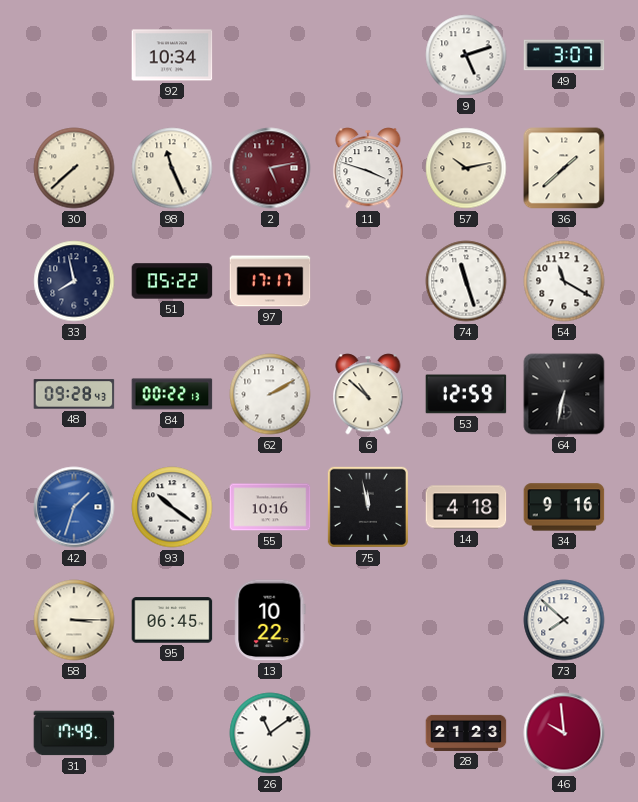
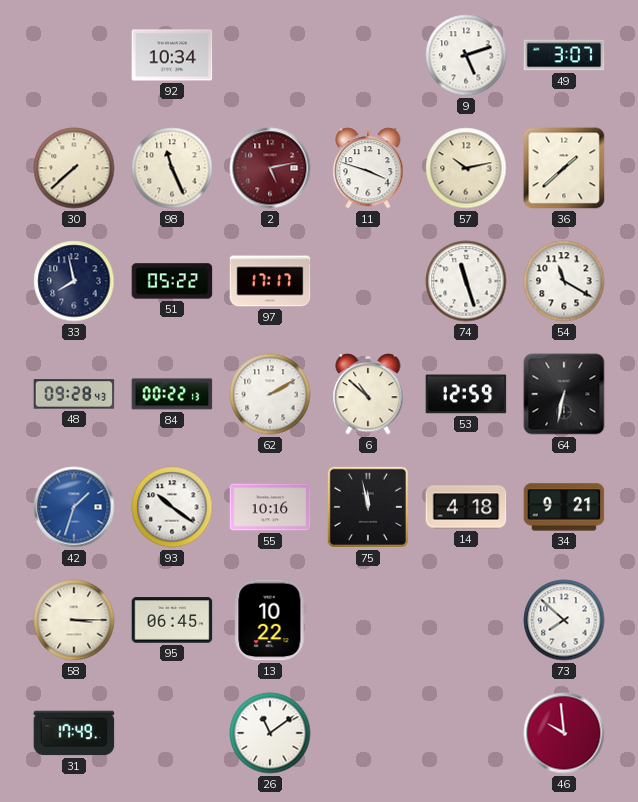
34: 9:16 -> 9:21
28: 21:23 -> none
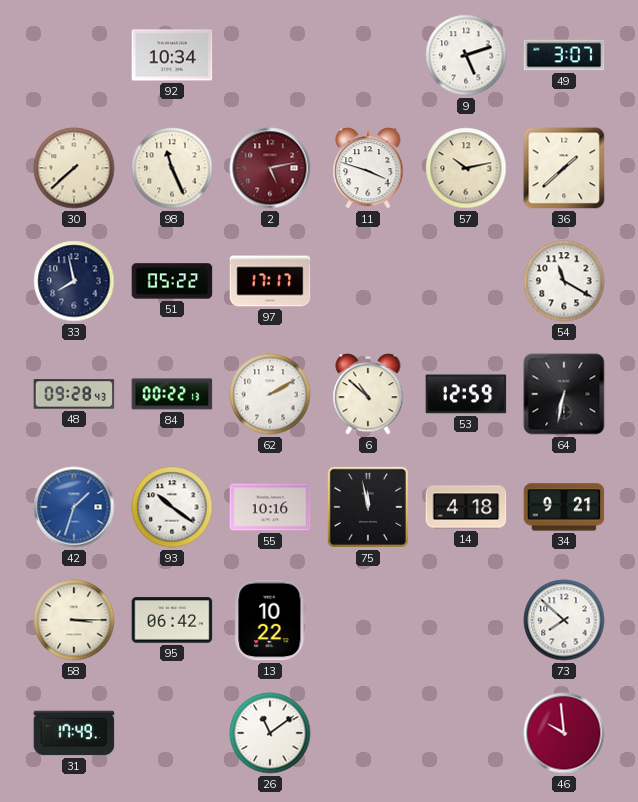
74: 11:27 -> none
95: 06:45 -> 06:42
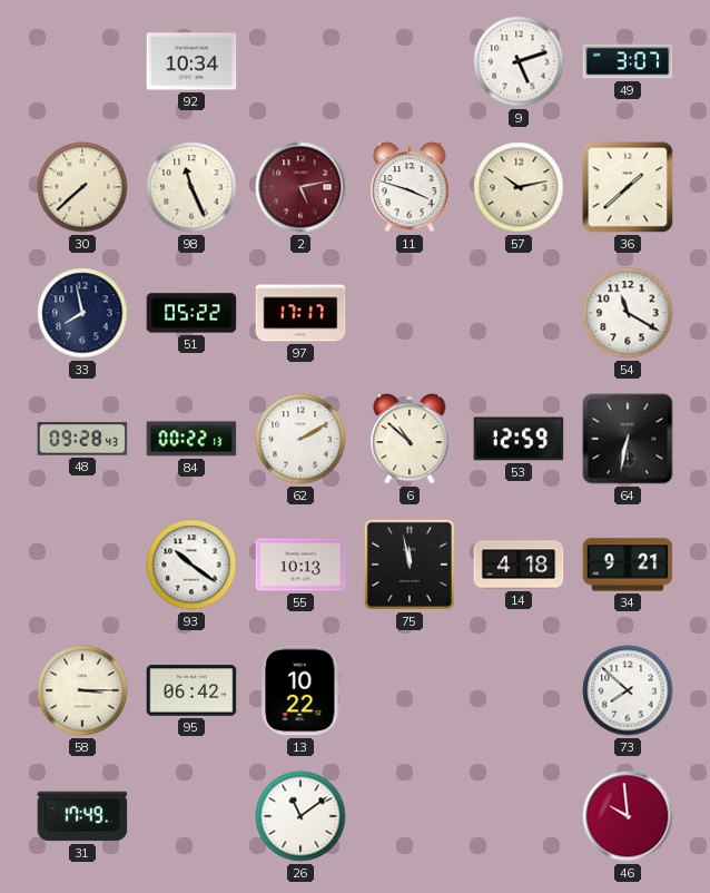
42: 1:33 -> none
55: 10:16 -> 10:13
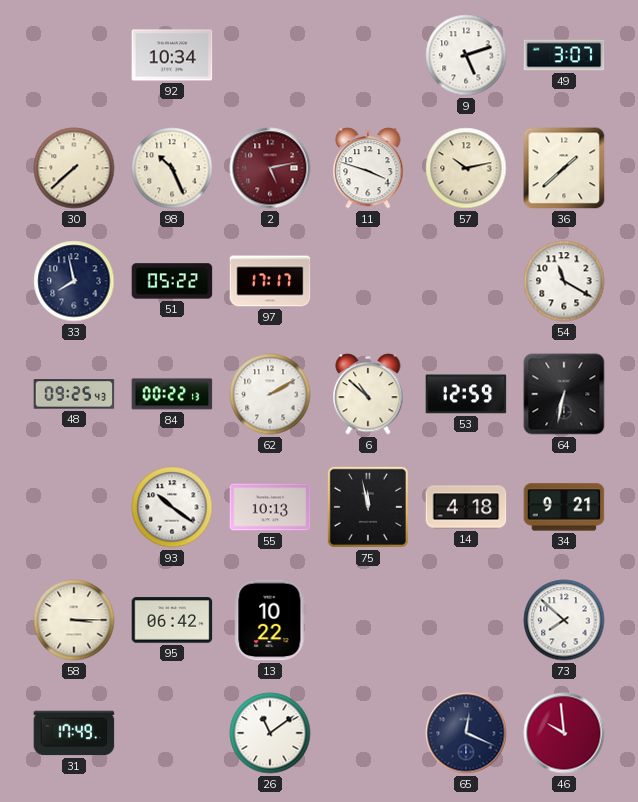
98: 11:26 -> 10:26
48: 09:28 -> 09:25
65: none -> 12:19
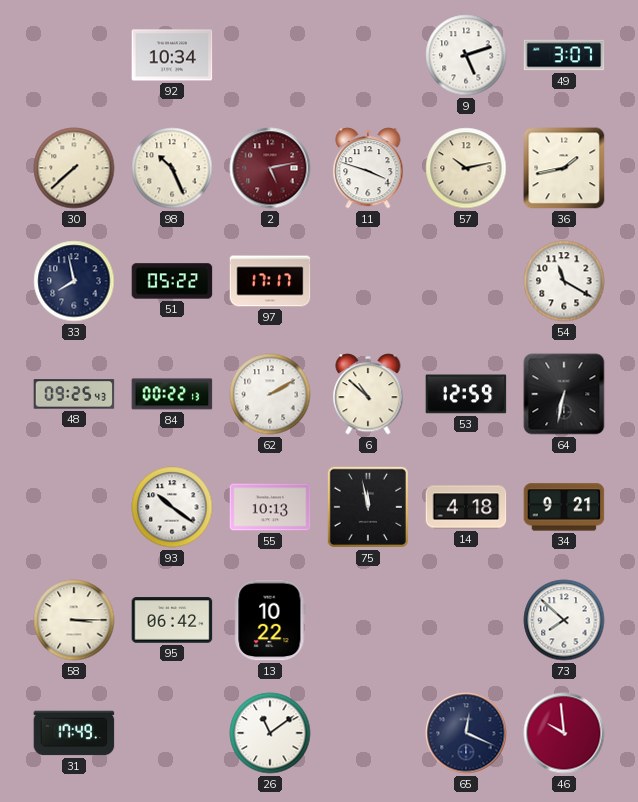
36: 1:38 -> 1:43
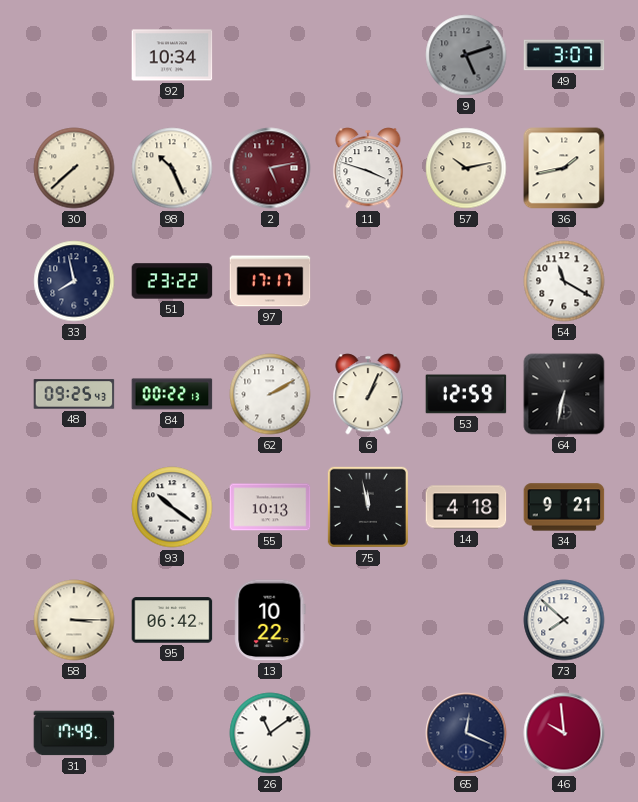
9 dial: white -> grey
51: 05:22 -> 23:22
6: 10:52 -> 1:04
